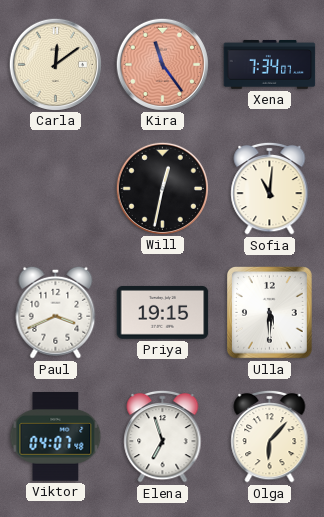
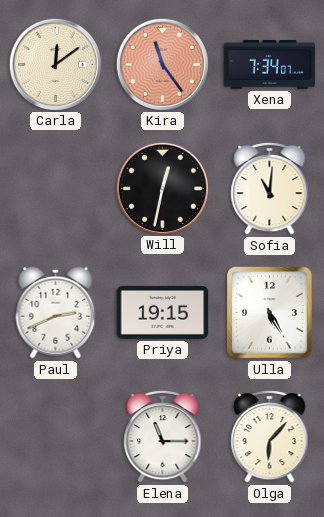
Paul: 3:41 -> 2:41
Ulla: 5:30 -> 5:25
Viktor: 04:07 -> none
Elena: 6:57 -> 11:15
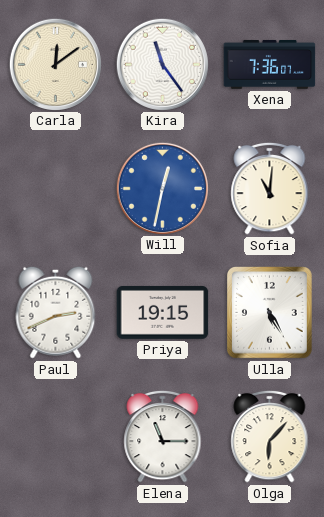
Kira dial: salmon -> white
Xena: 7:34 -> 7:36
Will dial: black -> blue
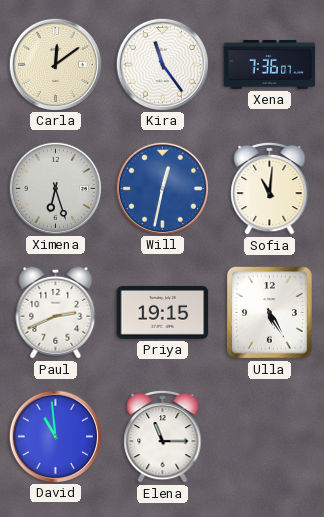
Ximena: none -> 6:27
David: none -> 10:59
Olga: 6:07 -> none
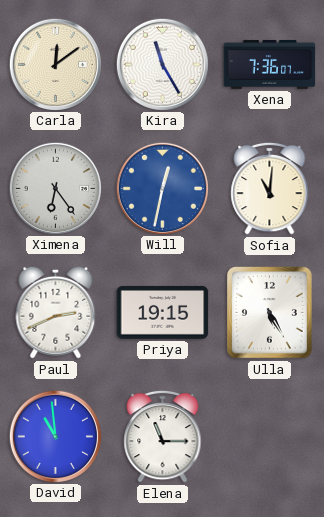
Kira: 11:24 -> 11:25
Ximena: 6:27 -> 6:24
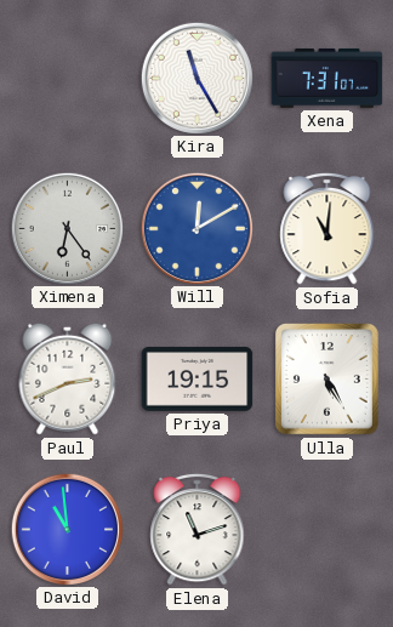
Carla: 12:09 -> none
Xena: 7:36 -> 7:31
Will: 12:32 -> 12:10
Elena: 11:15 -> 11:12
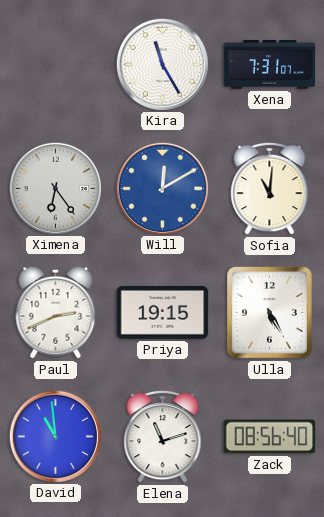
Zack: none -> 08:56
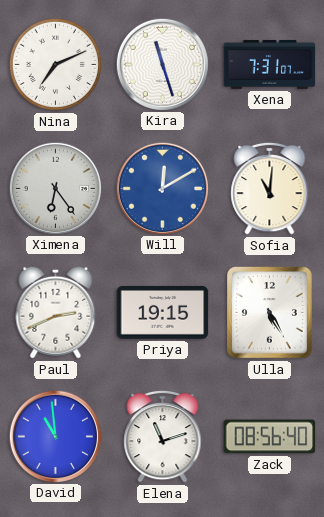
Nina: none -> 7:11
Kira: 11:25 -> 11:27
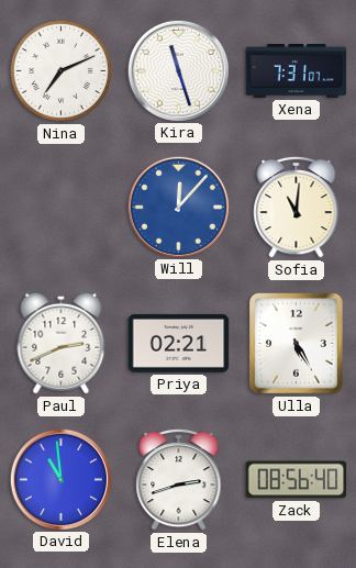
Ximena: 6:24 -> none
Will: 12:10 -> 12:07
Priya: 19:15 -> 02:21
Elena: 11:12 -> 2:42
